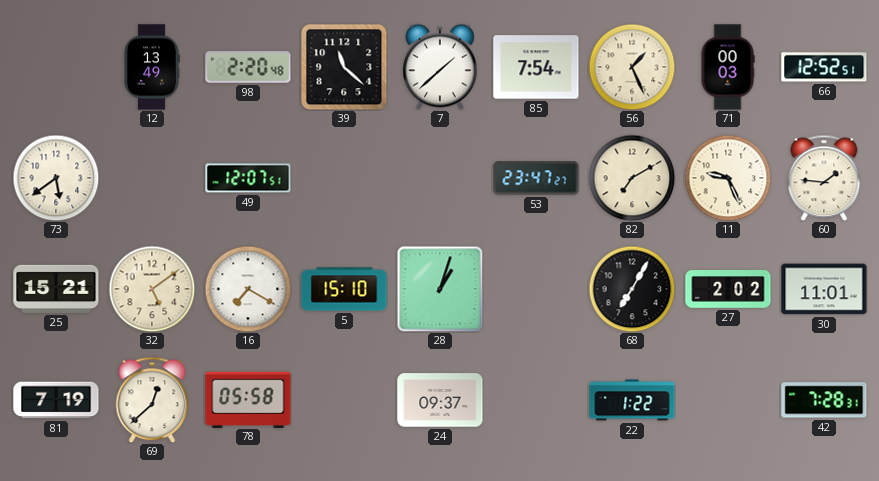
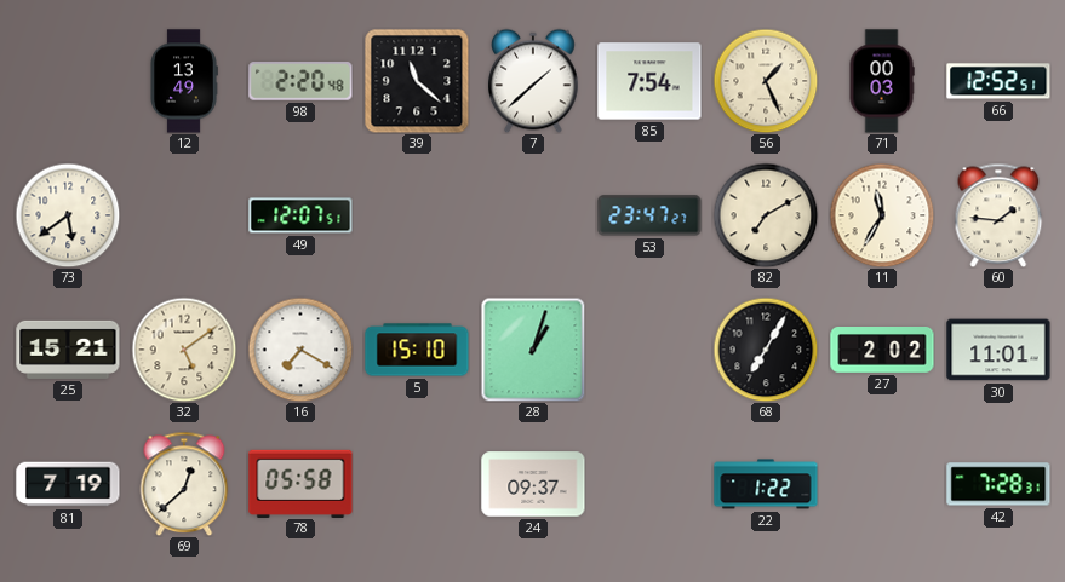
11: 9:26 -> 11:35
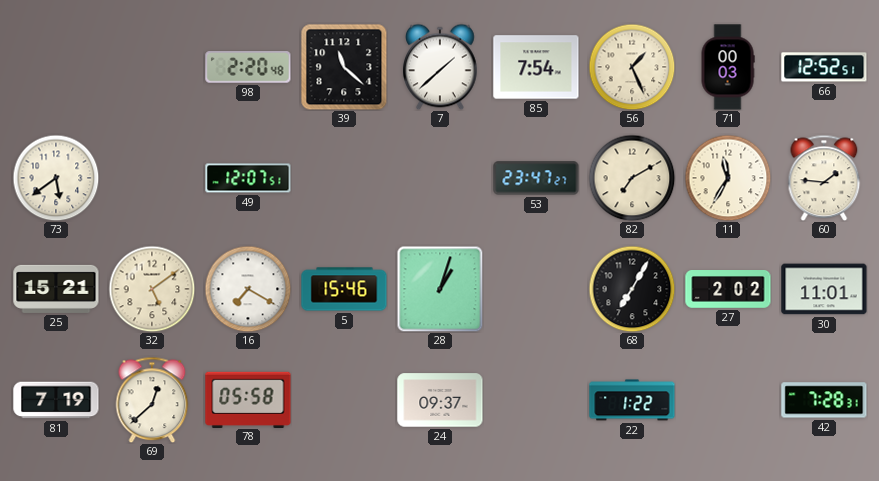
12: 13:49 -> none
5: 15:10 -> 15:46
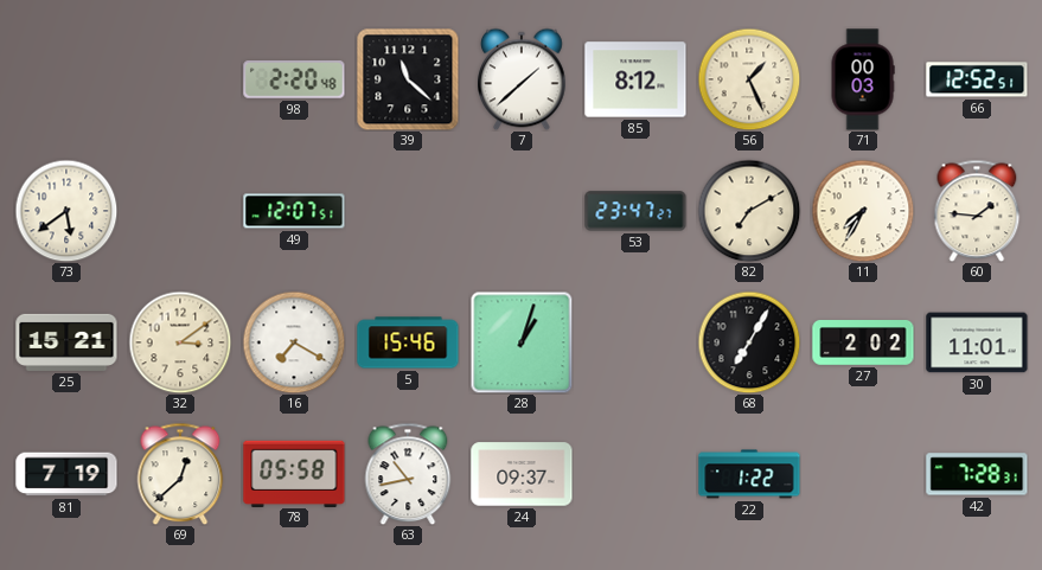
85: 7:54 -> 8:12
11: 11:35 -> 7:35
32: 5:09 -> 3:09
63: none -> 10:43
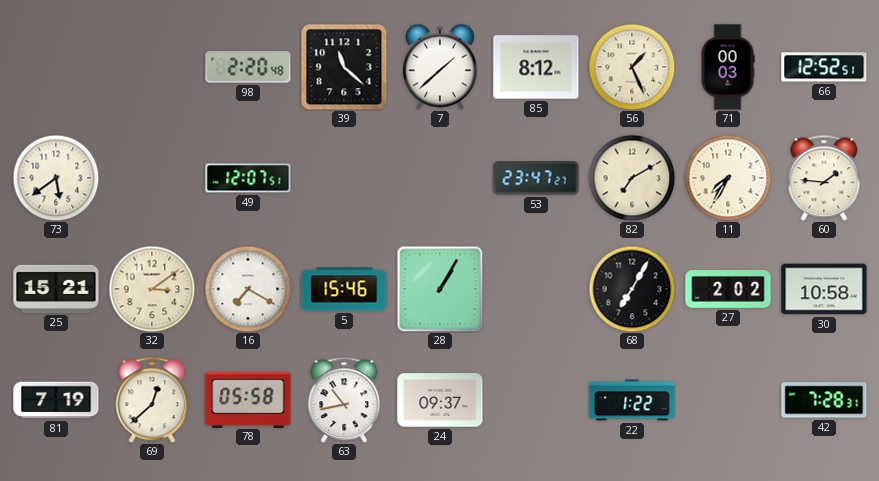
28: 1:03 -> 1:05
30: 11:01 -> 10:58
